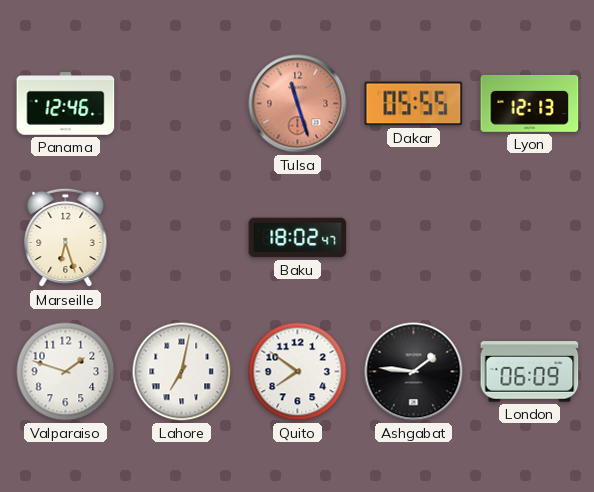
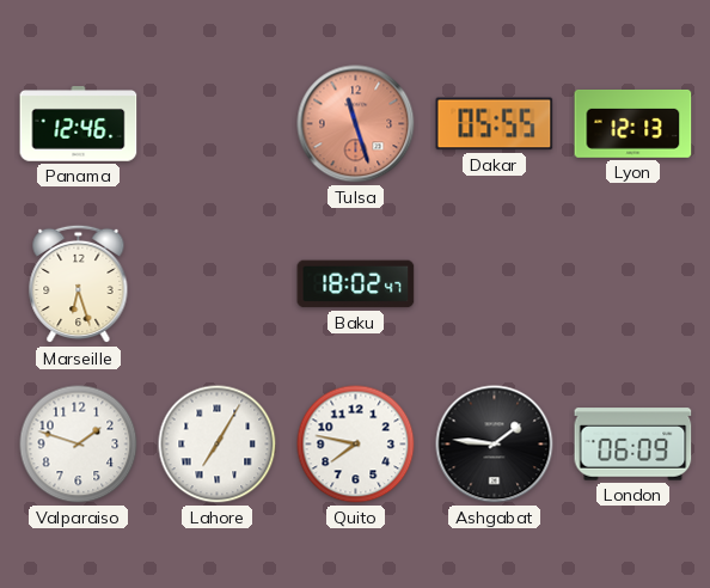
Lahore: 7:02 -> 7:05
Quito: 7:51 -> 7:47
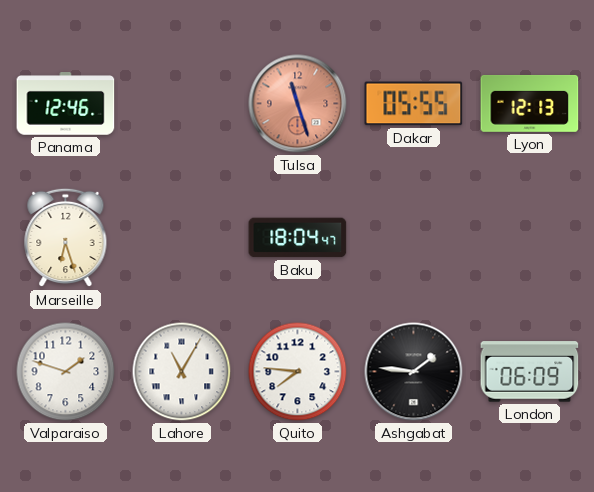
Baku: 18:02 -> 18:04
Lahore: 7:05 -> 11:05
Quito: 7:47 -> 7:46
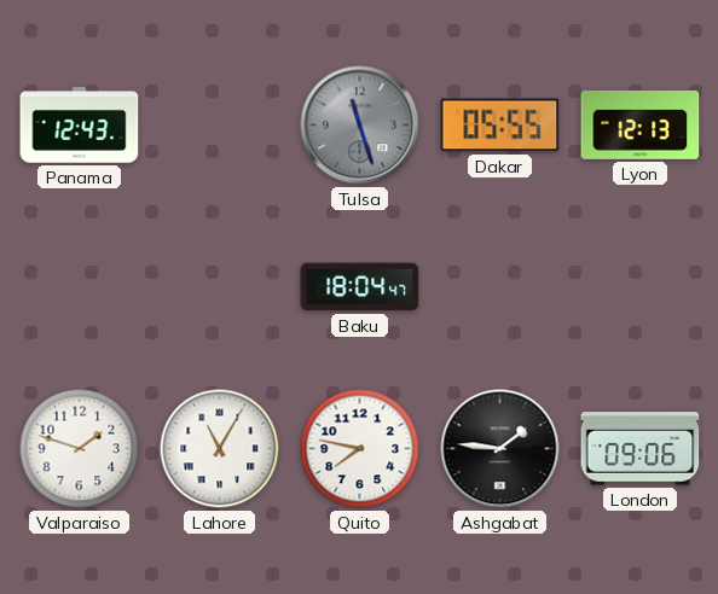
Panama: 12:46 -> 12:43
Tulsa dial: salmon -> grey
Marseille: 6:27 -> none
Quito: 7:46 -> 7:47
London: 06:09 -> 09:06
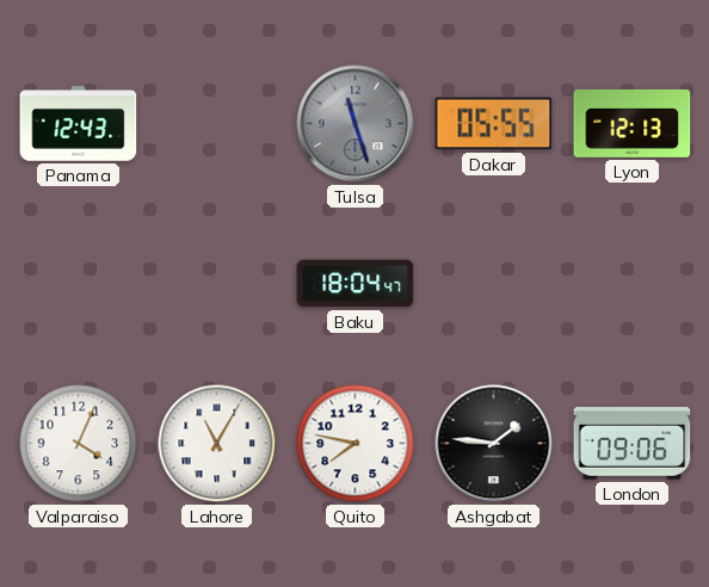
Valparaiso: 1:48 -> 4:04
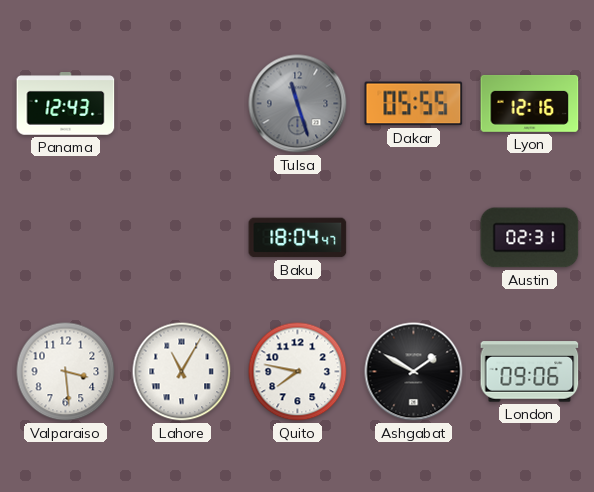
Lyon: 12:13 -> 12:16
Austin: none -> 02:31
Valparaiso: 4:04 -> 3:29
Ashgabat: 1:46 -> 1:50
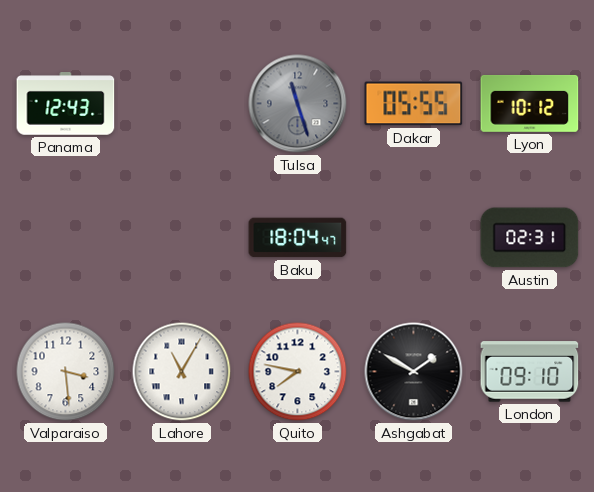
Lyon: 12:16 -> 10:12
London: 09:06 -> 09:10
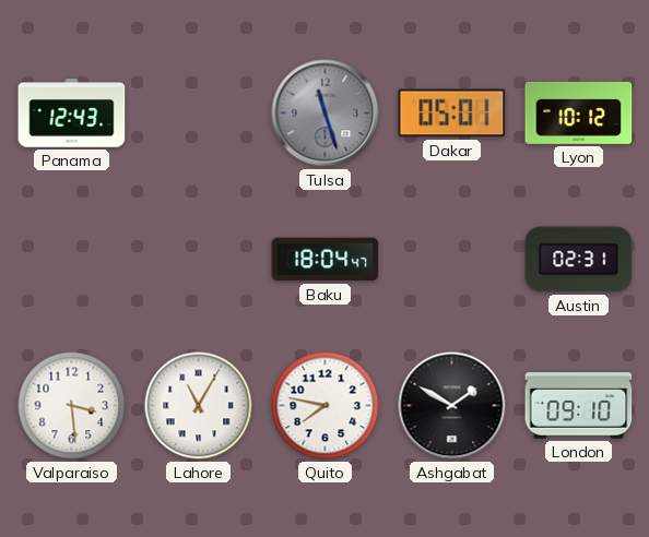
Dakar: 05:55 -> 05:01
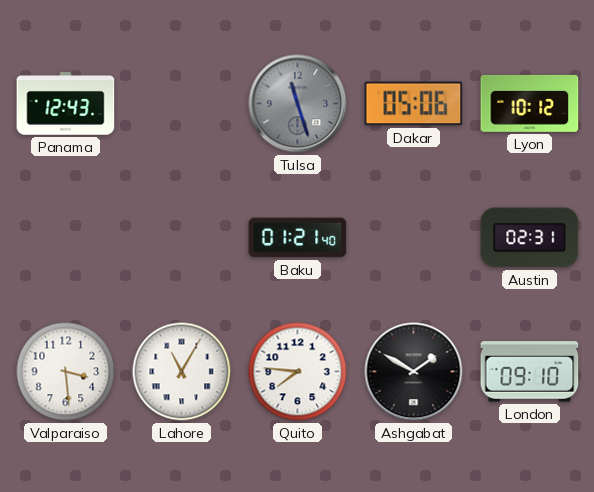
Dakar: 05:01 -> 05:06
Baku: 18:04 -> 01:21
Quito: 7:47 -> 7:46
